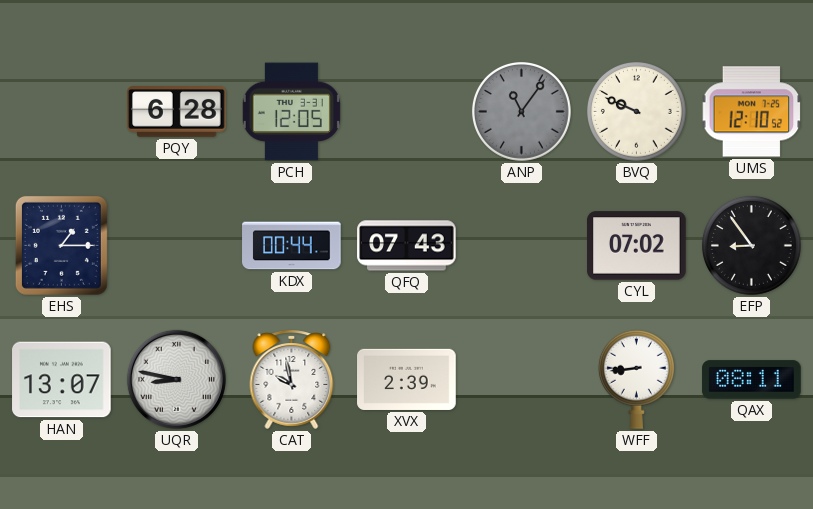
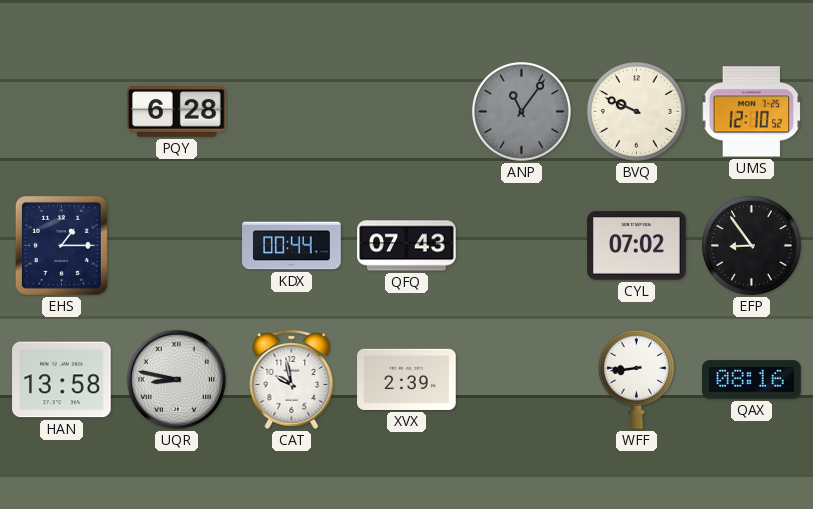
PCH: 12:05 -> none
HAN: 13:07 -> 13:58
QAX: 08:11 -> 08:16
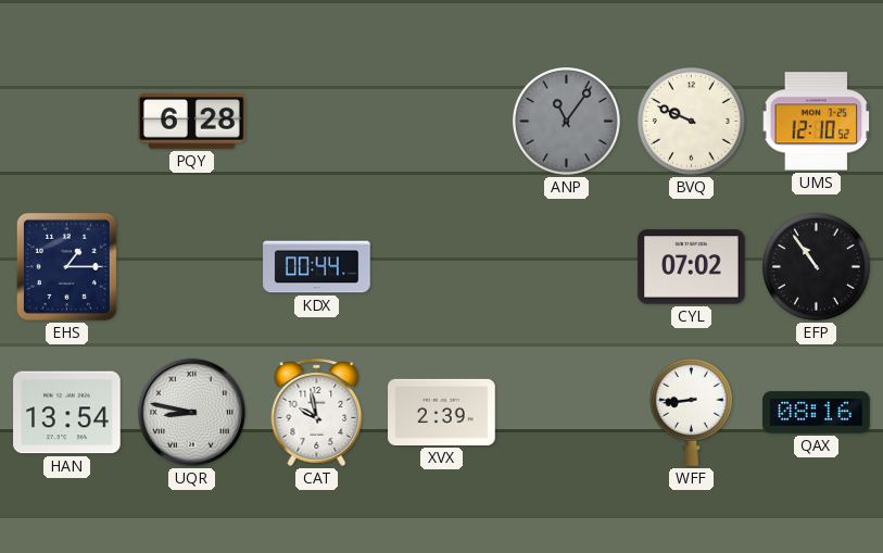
QFQ: 07:43 -> none
EFP: 8:54 -> 10:54
HAN: 13:58 -> 13:54
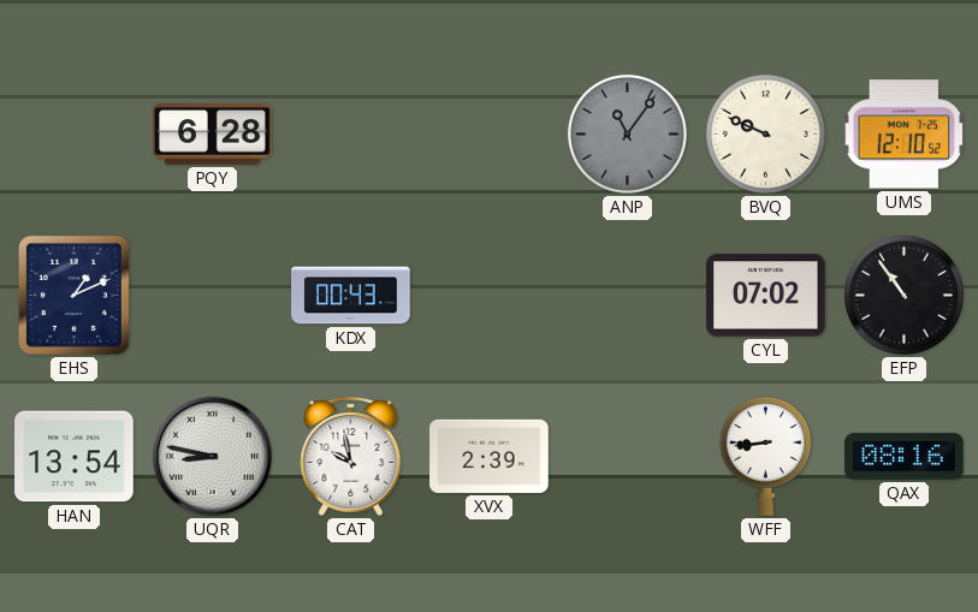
EHS: 1:15 -> 1:11
KDX: 00:44 -> 00:43
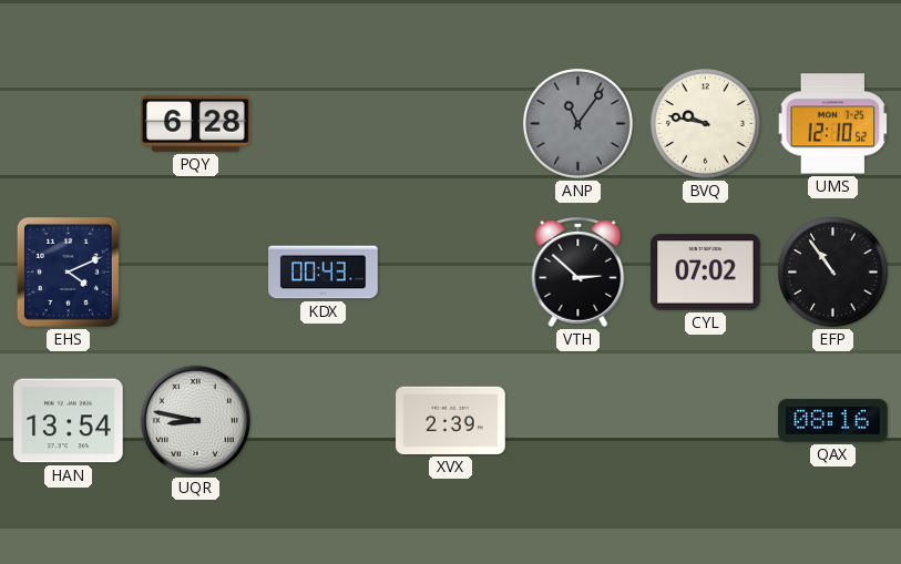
BVQ: 9:49 -> 9:47
EHS: 1:11 -> 4:11
VTH: none -> 2:52
CAT: 9:58 -> none
WFF: 8:44 -> none
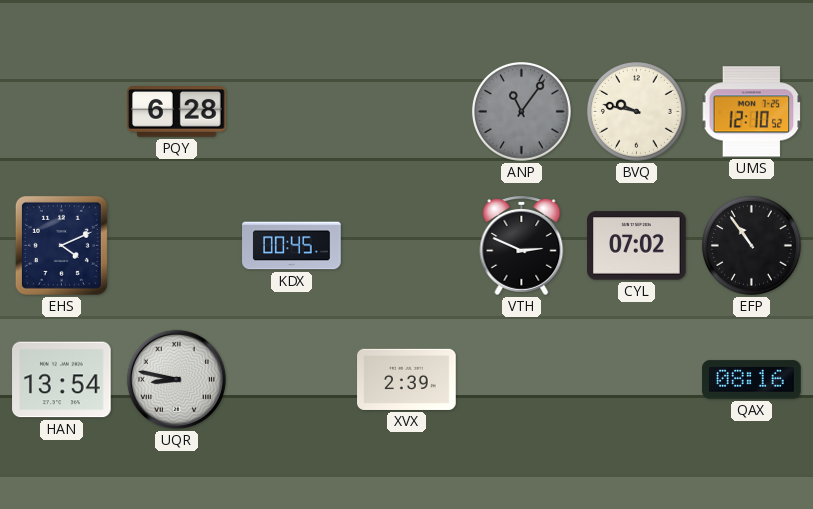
KDX: 00:43 -> 00:45
VTH: 2:52 -> 2:49
